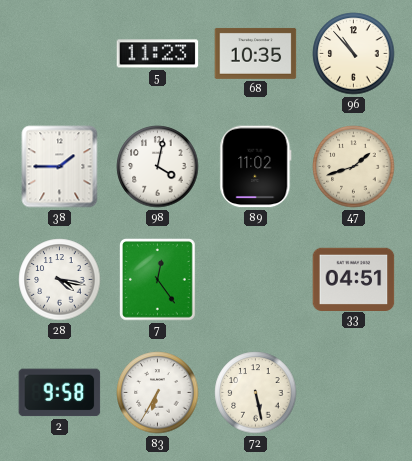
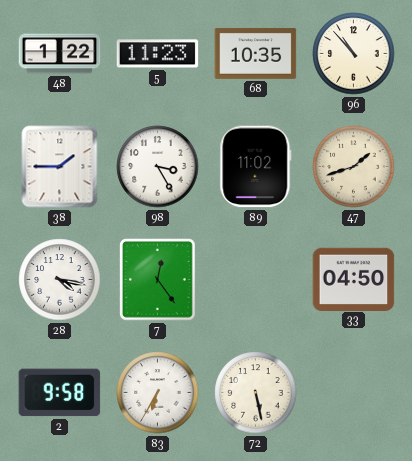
48: none -> 1:22
98: 4:02 -> 3:25
33: 04:51 -> 04:50
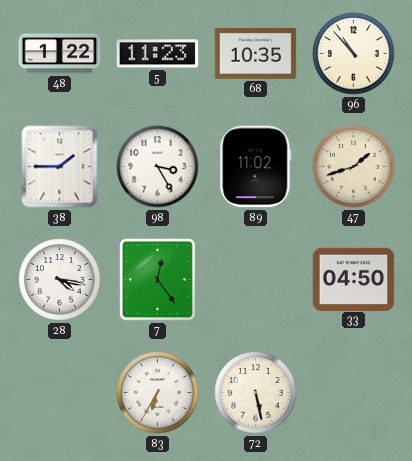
2: 9:58 -> none
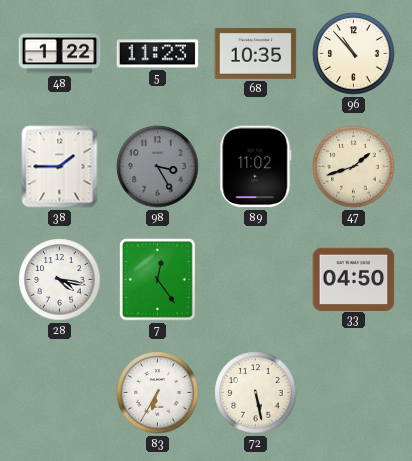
98 dial: white -> grey
